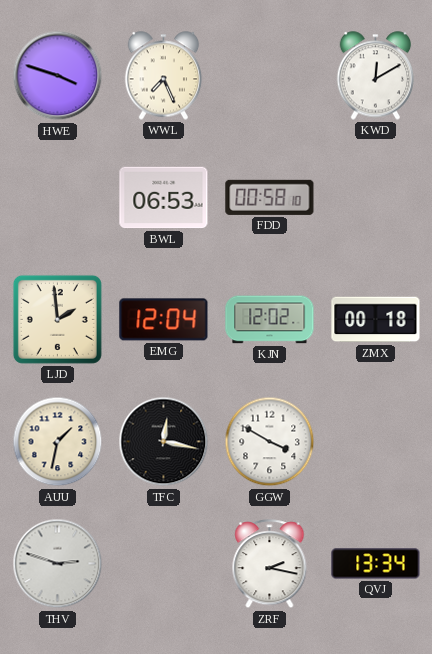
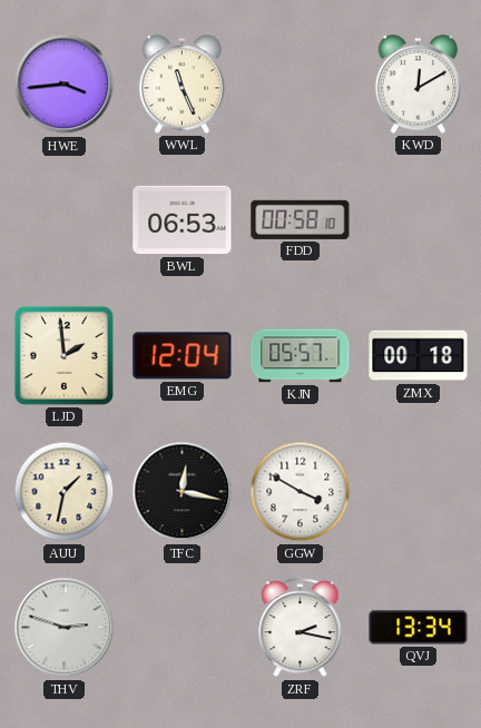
HWE: 3:48 -> 3:44
WWL: 7:26 -> 11:26
KJN: 12:02 -> 05:57
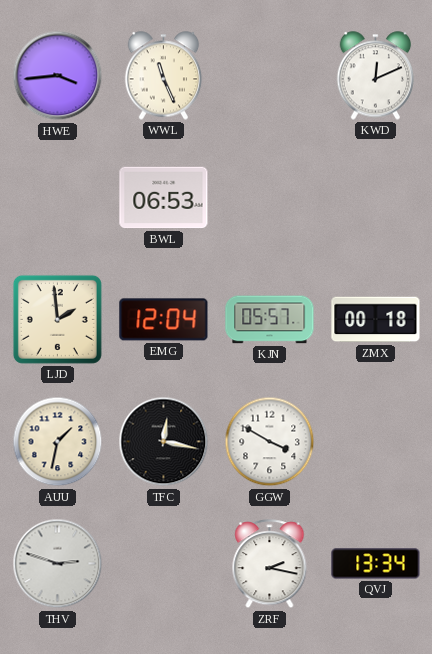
KWD: 12:10 -> 12:11
FDD: 00:58 -> none
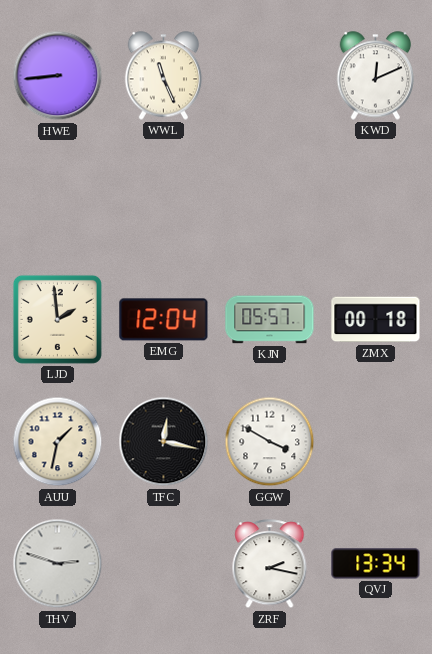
HWE: 3:44 -> 8:44
BWL: 06:53 -> none
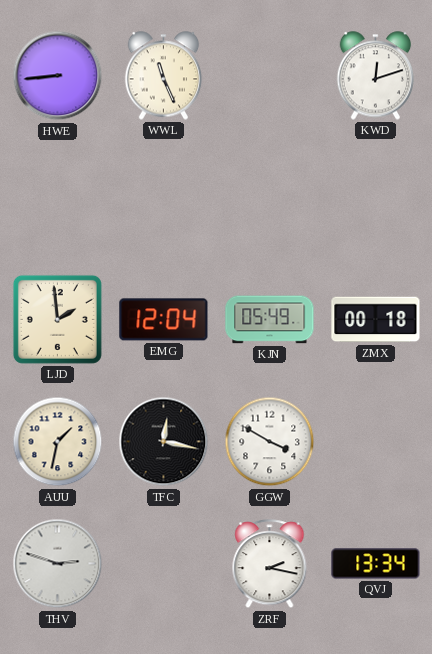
KWD: 12:11 -> 12:12
KJN: 05:57 -> 05:49
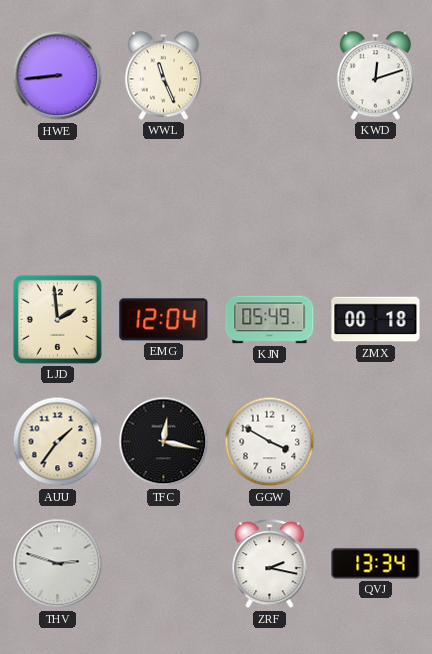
AUU: 1:32 -> 1:36
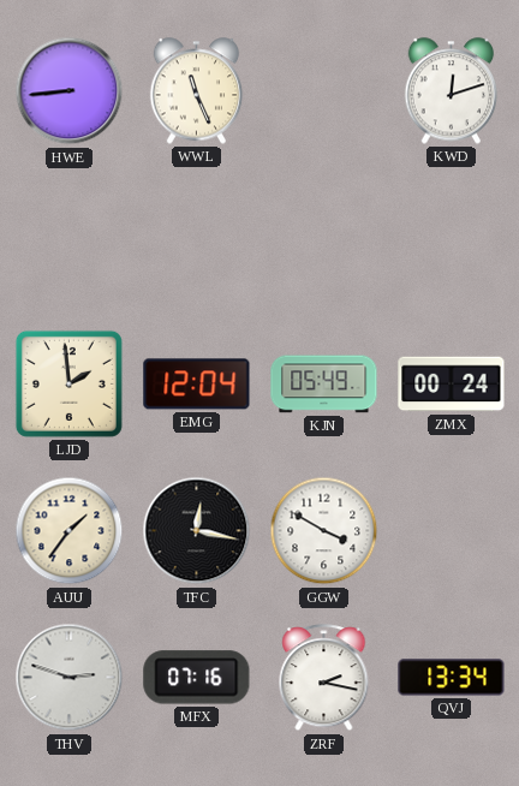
ZMX: 00:18 -> 00:24
MFX: none -> 07:16
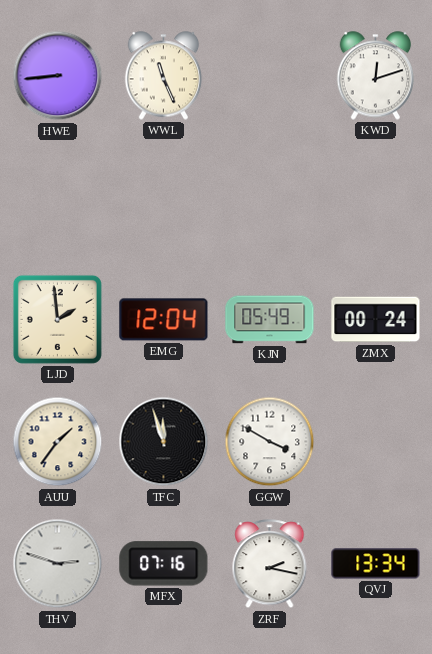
TFC: 12:17 -> 11:57
